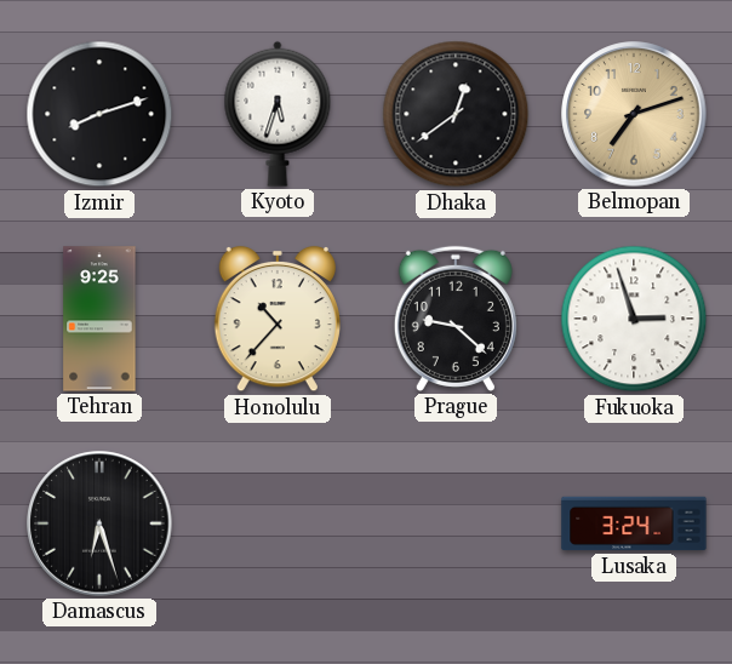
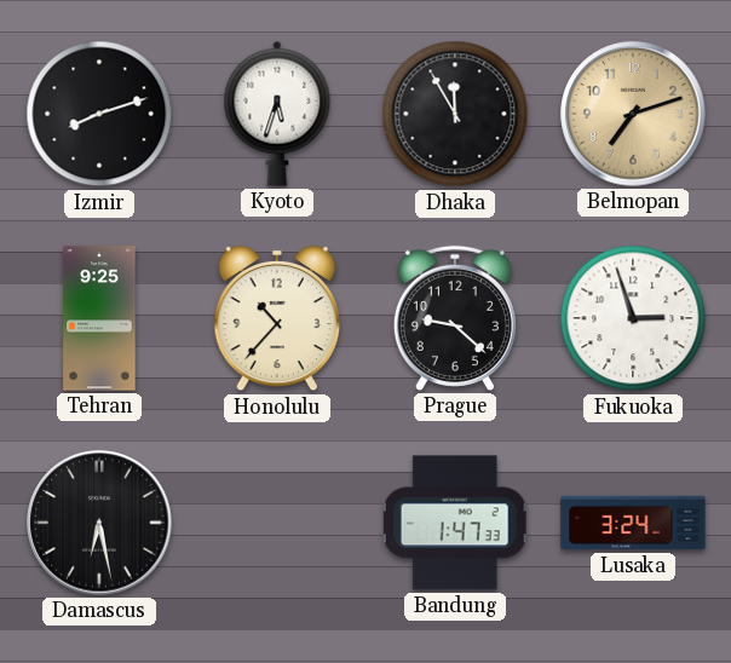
Dhaka: 12:39 -> 11:55
Damascus: 6:27 -> 6:28
Bandung: none -> 1:47
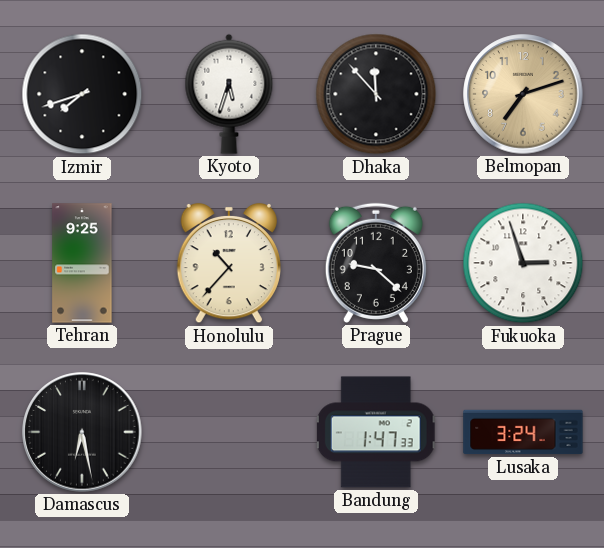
Izmir: 8:12 -> 7:42
Dhaka: 11:55 -> 11:53
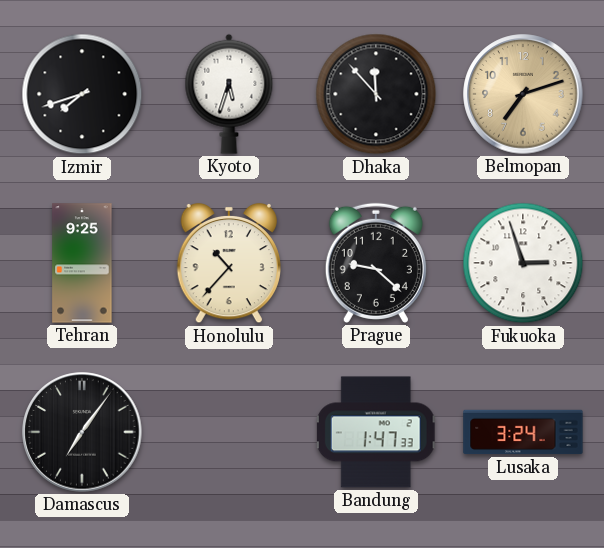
Damascus: 6:28 -> 7:06
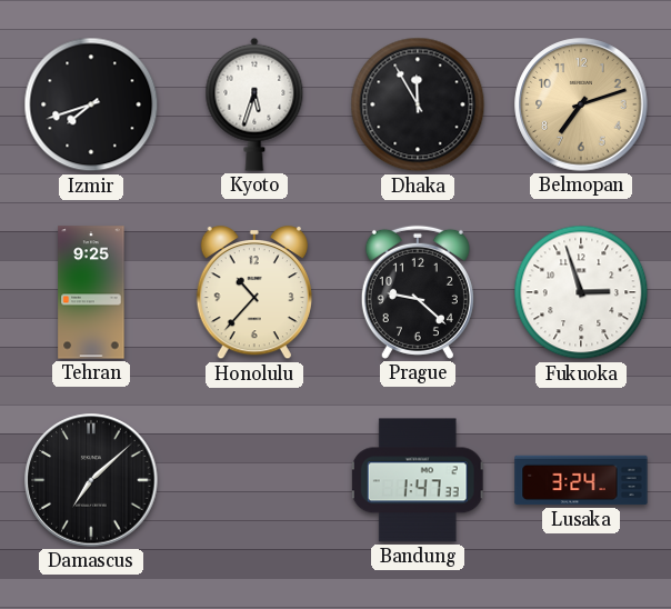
Dhaka: 11:53 -> 11:55
Damascus: 7:06 -> 7:08
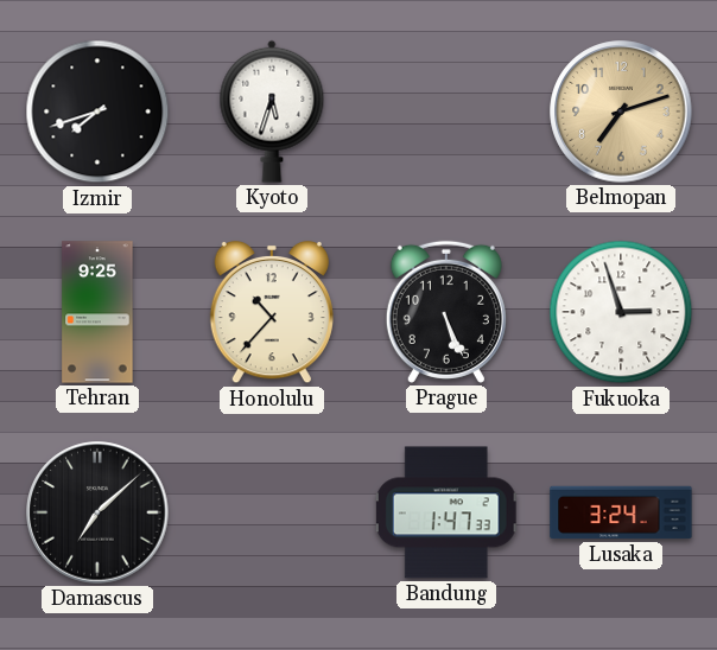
Dhaka: 11:55 -> none
Prague: 9:22 -> 5:26
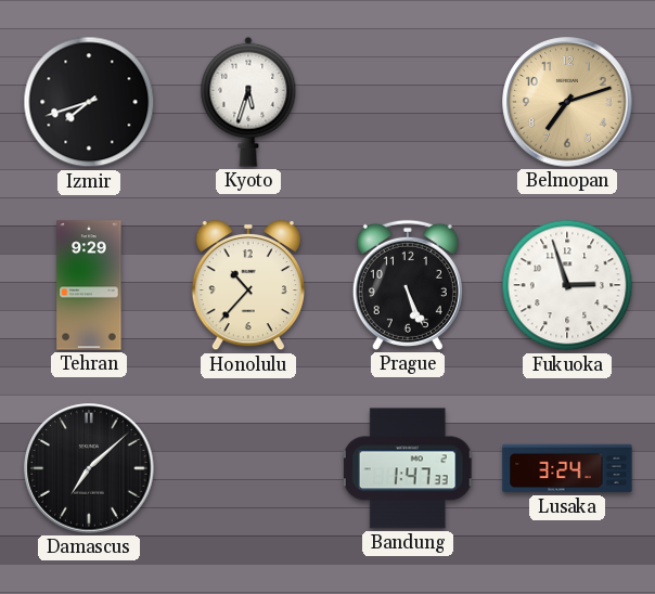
Tehran: 9:25 -> 9:29
